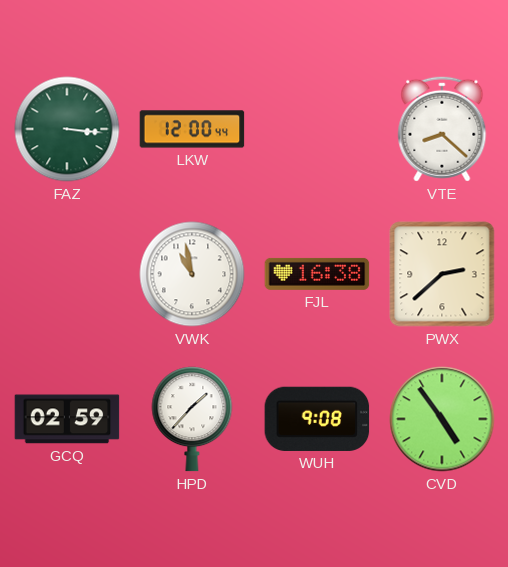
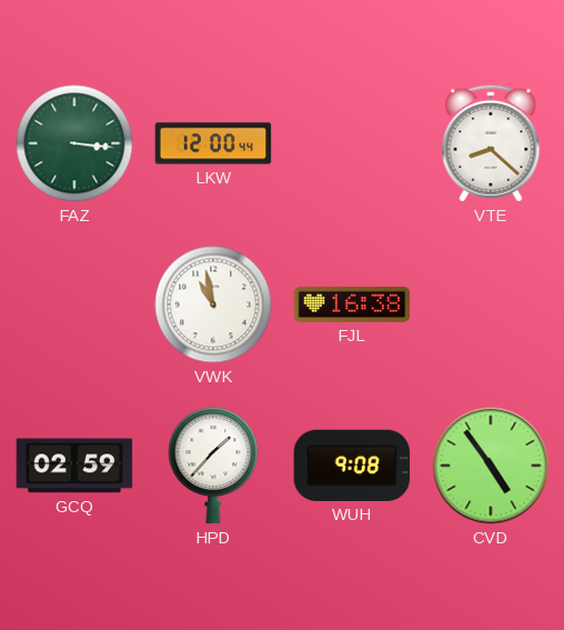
PWX: 2:38 -> none
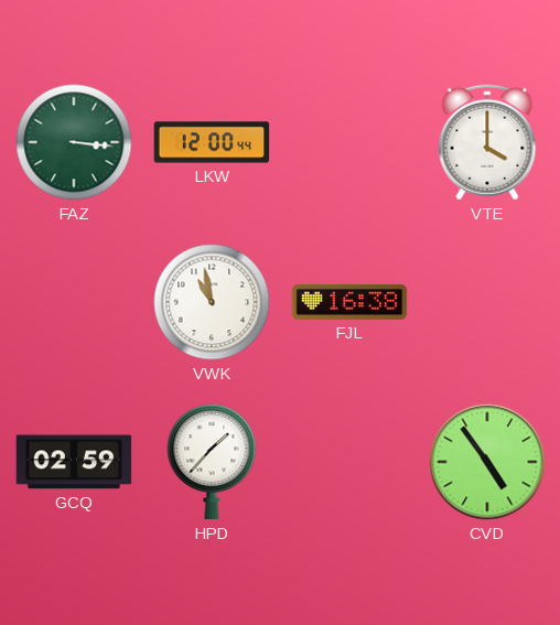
VTE: 8:22 -> 4:00
WUH: 9:08 -> none
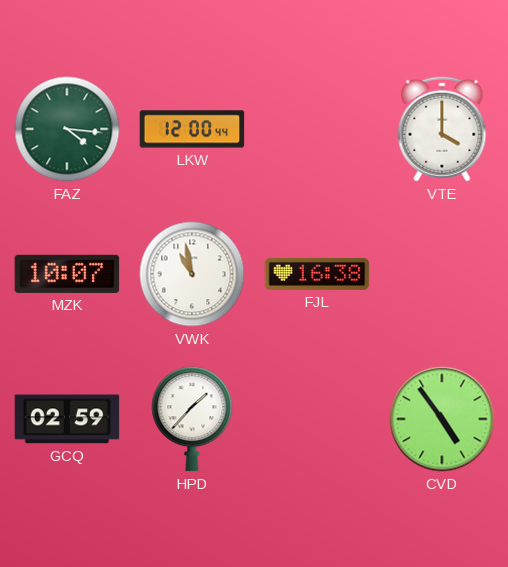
FAZ: 3:16 -> 4:16
MZK: none -> 10:07
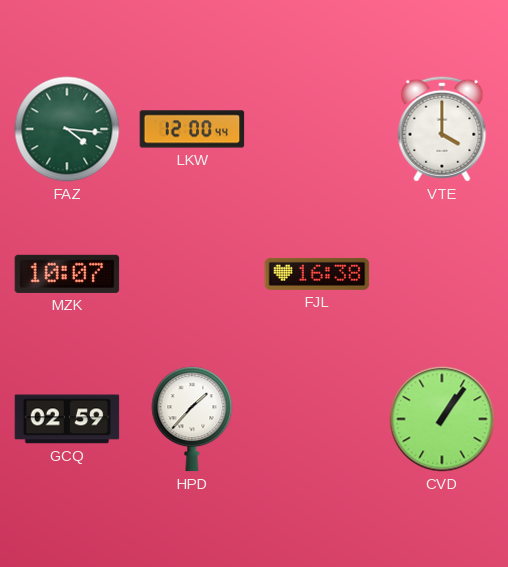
VWK: 10:58 -> none
CVD: 4:54 -> 1:06
